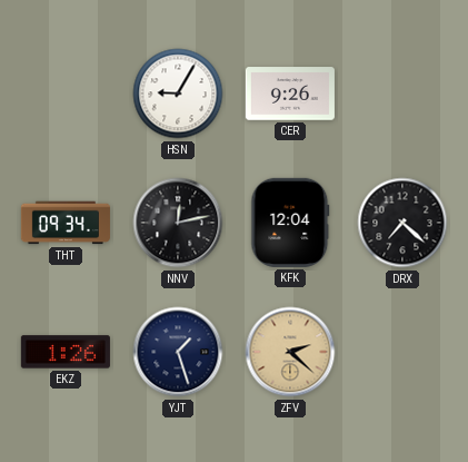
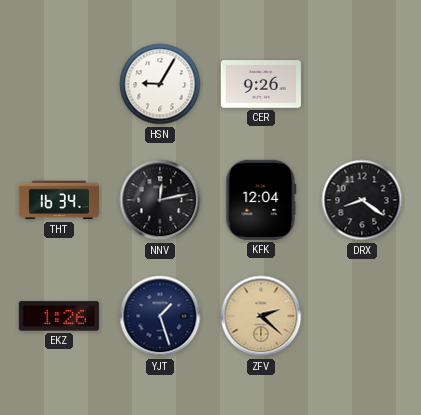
THT: 09:34 -> 16:34
DRX: 7:22 -> 8:21
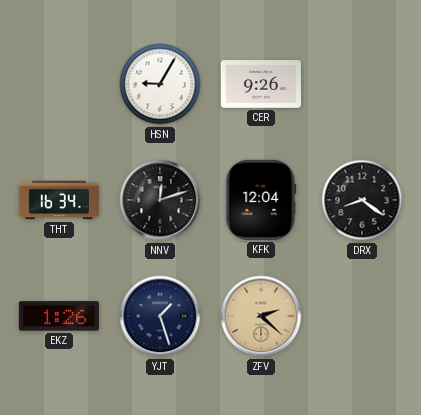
NNV: 12:13 -> 12:12
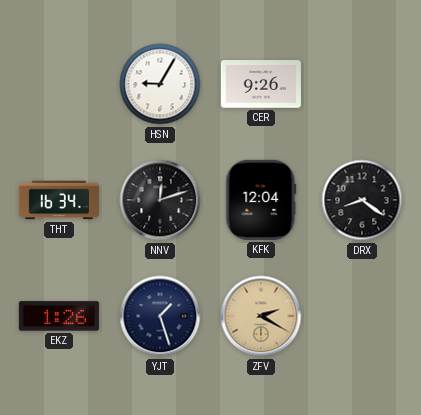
ZFV: 2:22 -> 2:20
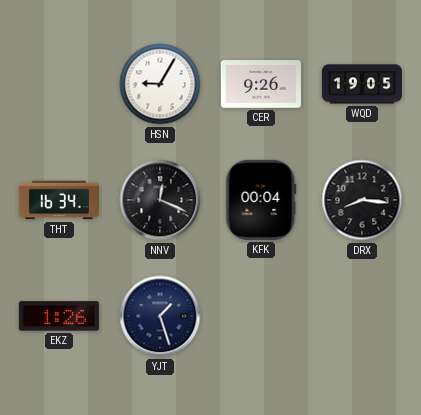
WQD: none -> 19:05
NNV: 12:12 -> 12:19
KFK: 12:04 -> 00:04
DRX: 8:21 -> 8:16
ZFV: 2:20 -> none
